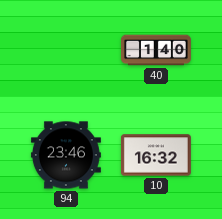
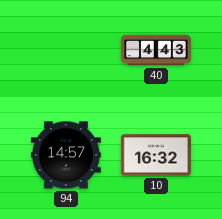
40: 1:40 -> 4:43
94: 23:46 -> 14:57
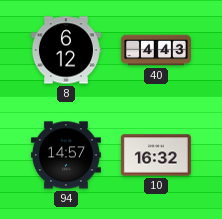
8: none -> 6:12
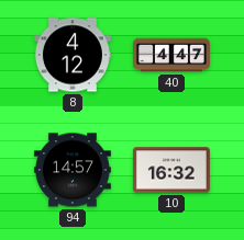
8: 6:12 -> 4:12
40: 4:43 -> 4:47
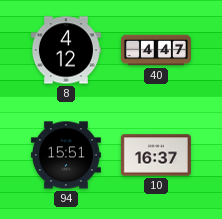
94: 14:57 -> 15:51
10: 16:32 -> 16:37
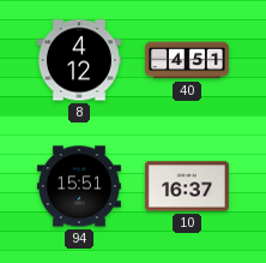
40: 4:47 -> 4:51
